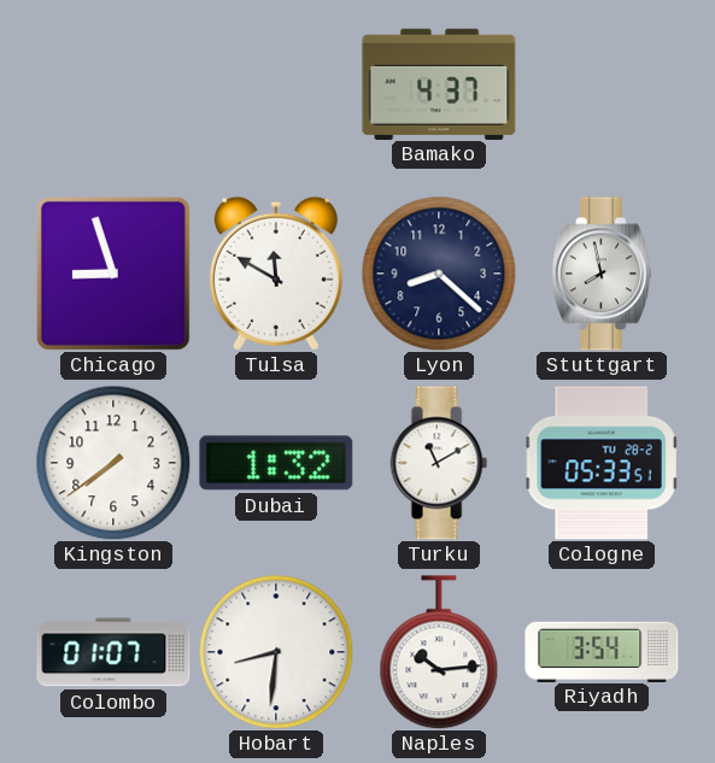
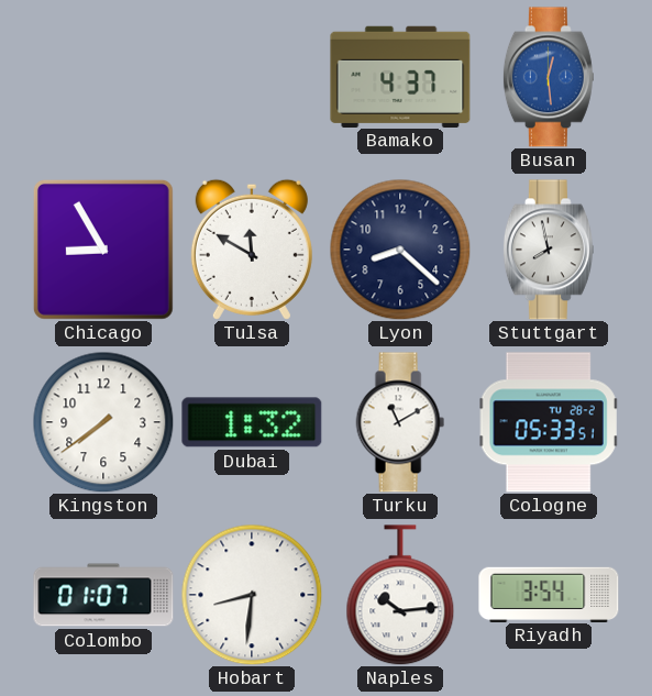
Busan: none -> 12:29
Chicago: 8:57 -> 8:55
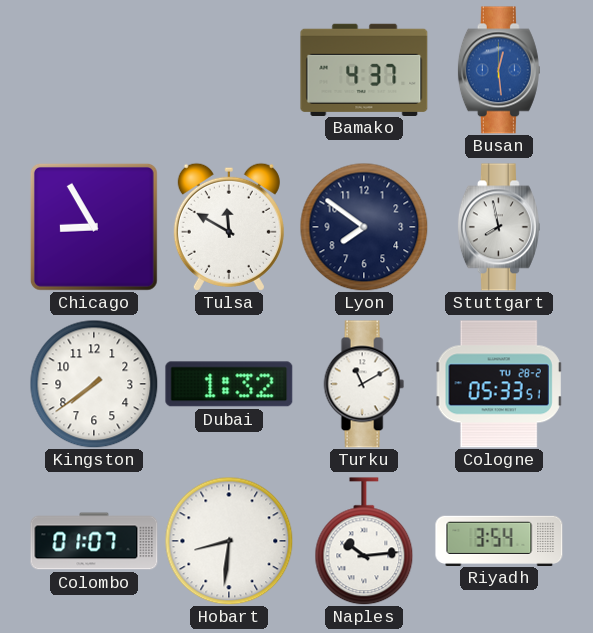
Lyon: 8:22 -> 7:51
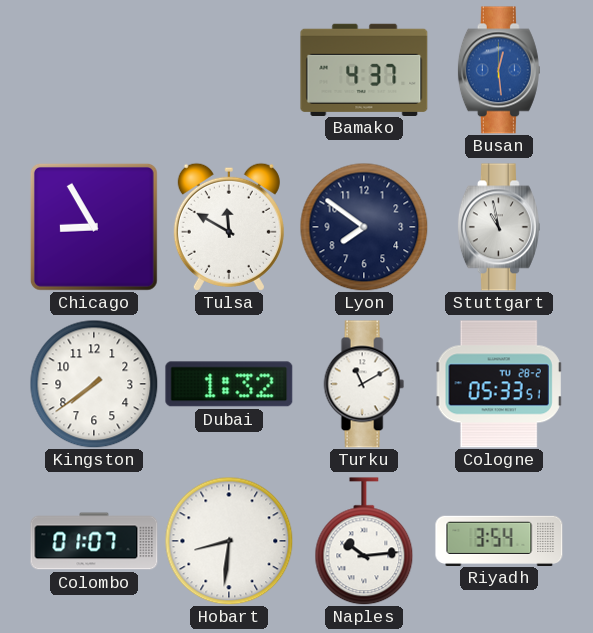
Stuttgart: 7:58 -> 10:58
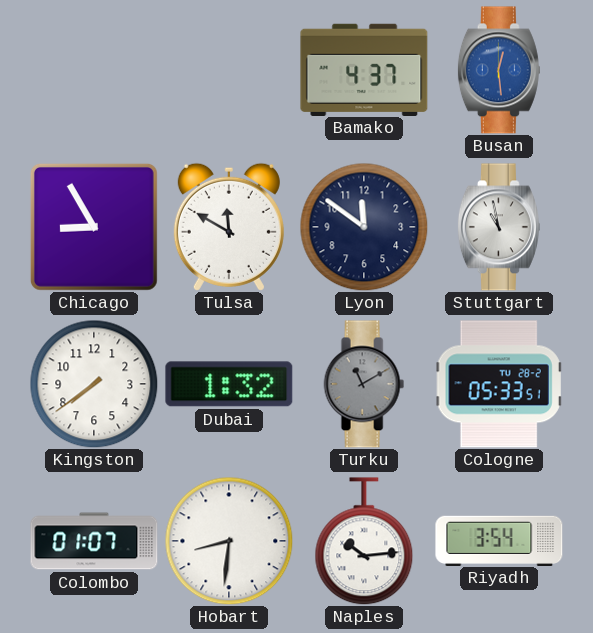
Lyon: 7:51 -> 11:51
Turku dial: white -> grey
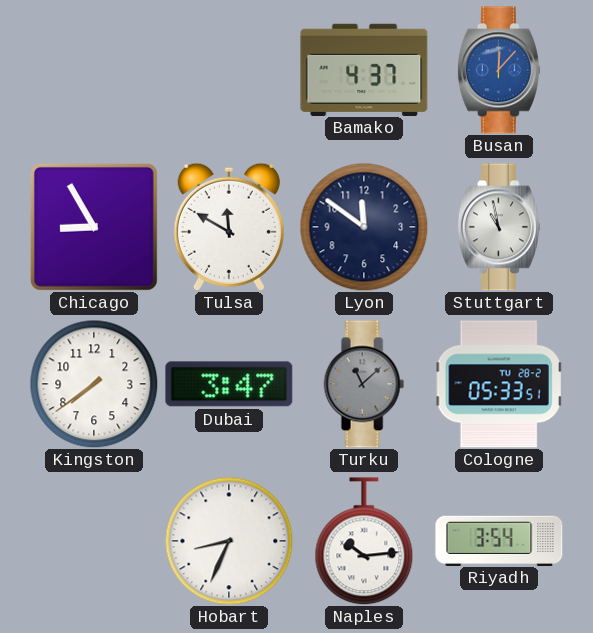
Busan: 12:29 -> 12:07
Dubai: 1:32 -> 3:47
Turku: 11:10 -> 11:08
Colombo: 01:07 -> none
Hobart: 8:31 -> 8:34
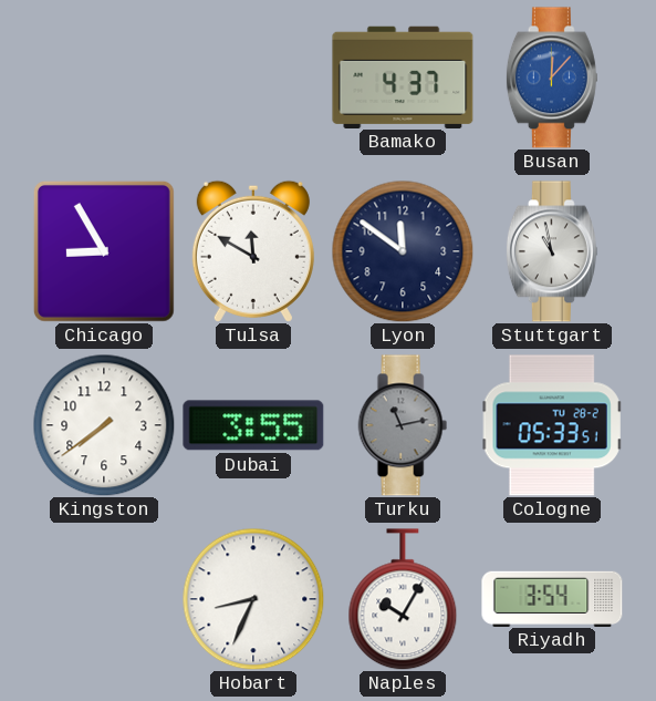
Dubai: 3:47 -> 3:55
Turku: 11:08 -> 11:13
Naples: 10:14 -> 10:05
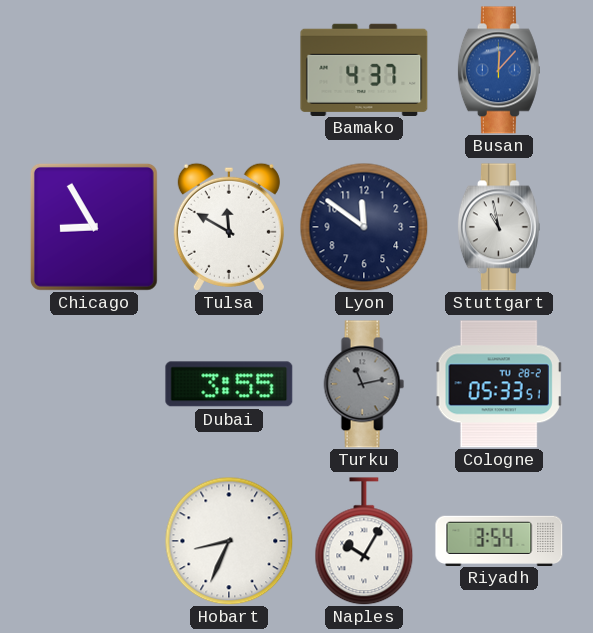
Kingston: 7:39 -> none
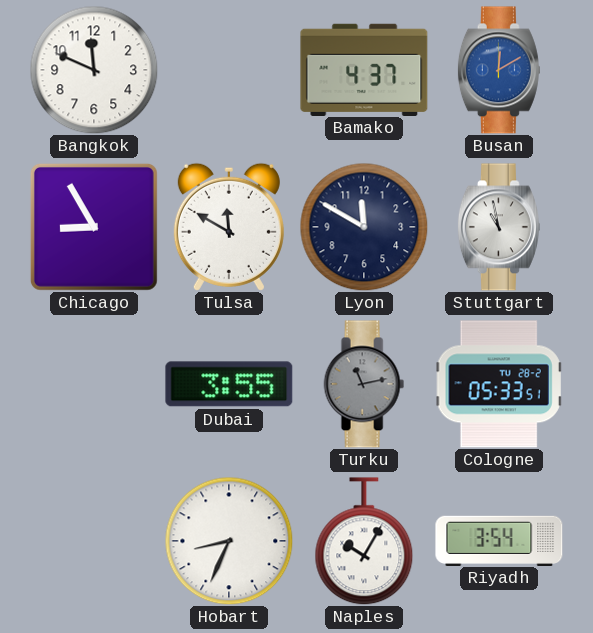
Bangkok: none -> 11:49
Busan: 12:07 -> 12:10
Lyon: 11:51 -> 11:50
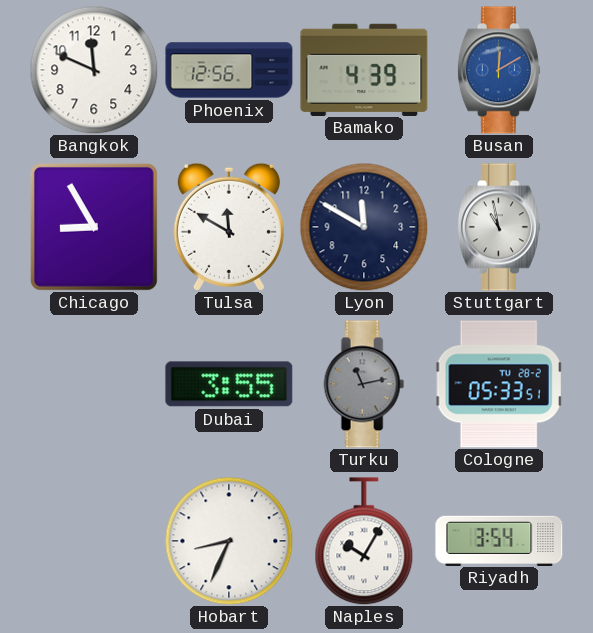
Phoenix: none -> 12:56
Bamako: 4:37 -> 4:39
